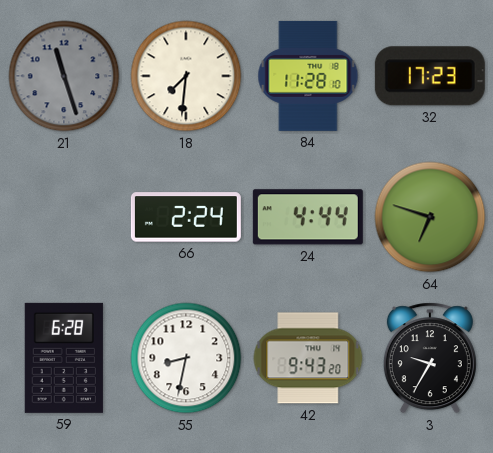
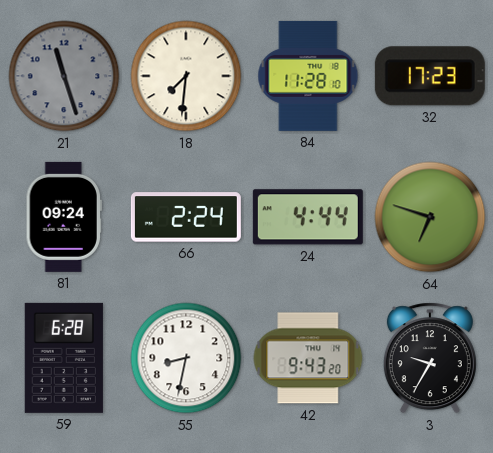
81: none -> 09:24
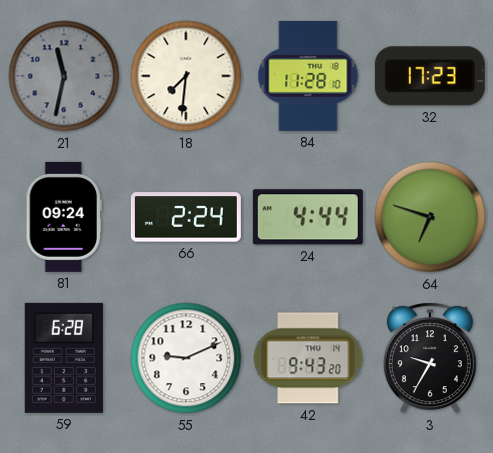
21: 11:27 -> 11:32
55: 8:32 -> 9:11
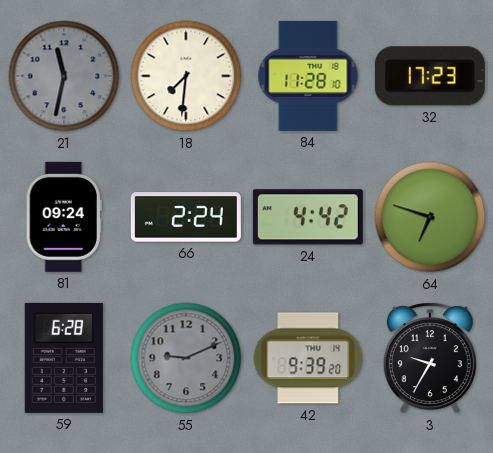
24: 4:44 -> 4:42
55 dial: white -> grey
42: 9:43 -> 9:39
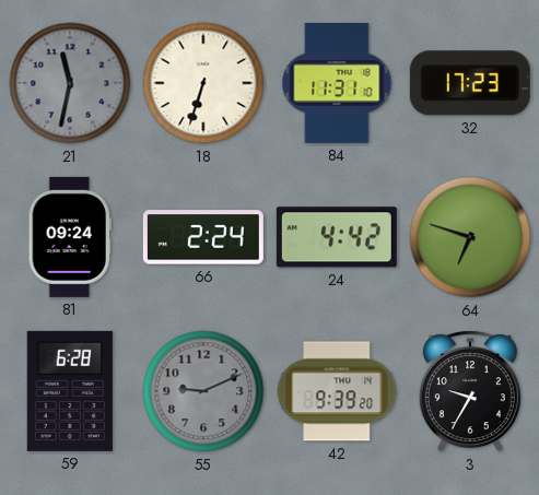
18: 7:31 -> 6:33
84: 11:28 -> 11:31
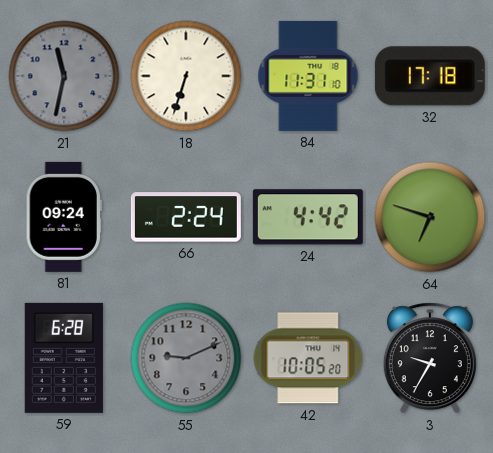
32: 17:23 -> 17:18
42: 9:39 -> 10:05
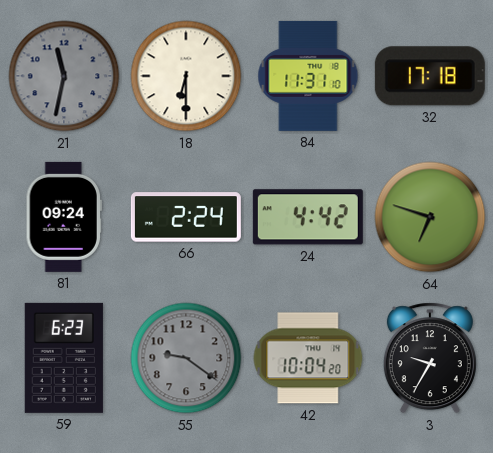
18: 6:33 -> 6:30
59: 6:28 -> 6:23
55: 9:11 -> 9:21
42: 10:05 -> 10:04
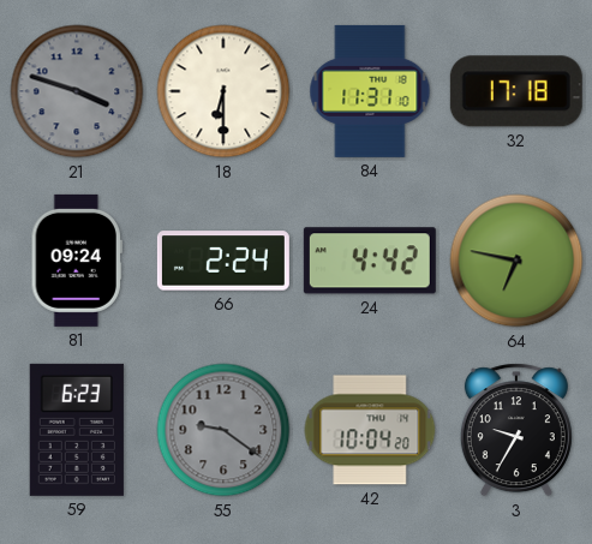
21: 11:32 -> 3:48
64: 6:48 -> 6:47
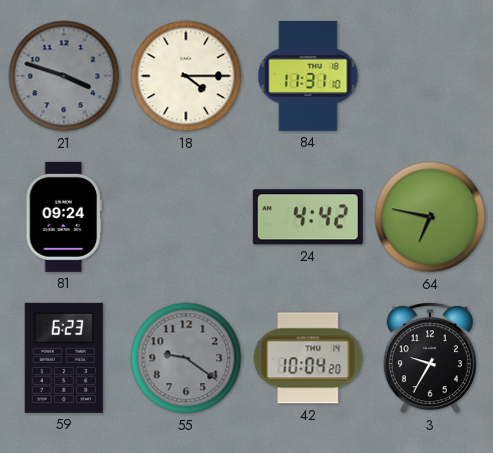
18: 6:30 -> 4:15
32: 17:18 -> none
66: 2:24 -> none
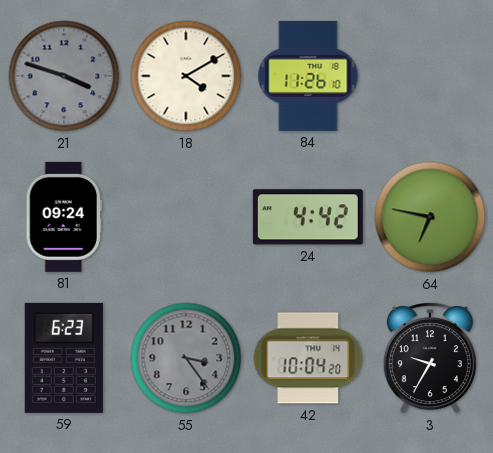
18: 4:15 -> 4:10
84: 11:31 -> 11:26
55: 9:21 -> 3:24
